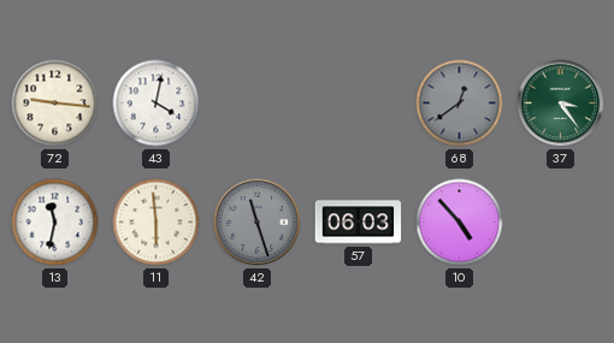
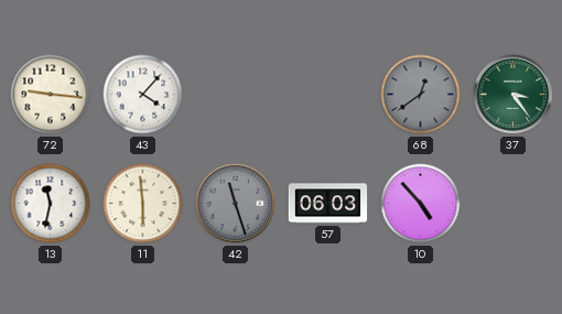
43: 4:02 -> 4:07
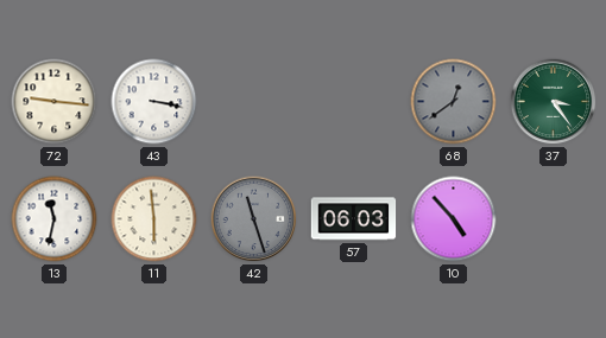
43: 4:07 -> 3:17
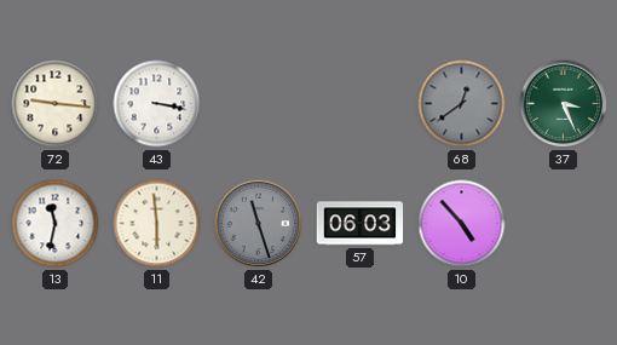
37: 3:24 -> 3:26
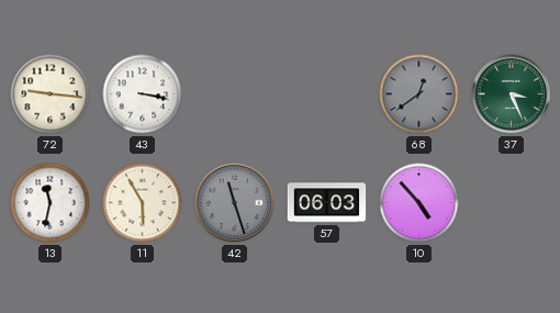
11: 5:59 -> 5:55
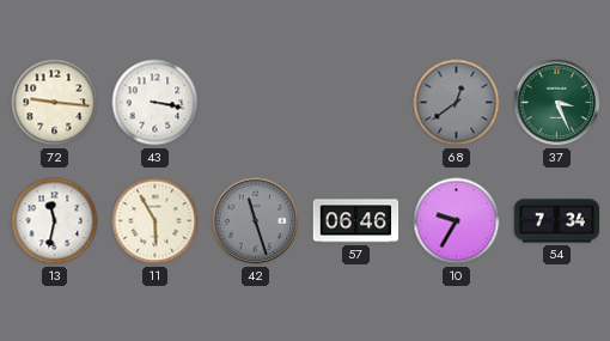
57: 06:03 -> 06:46
10: 4:53 -> 9:35
54: none -> 7:34
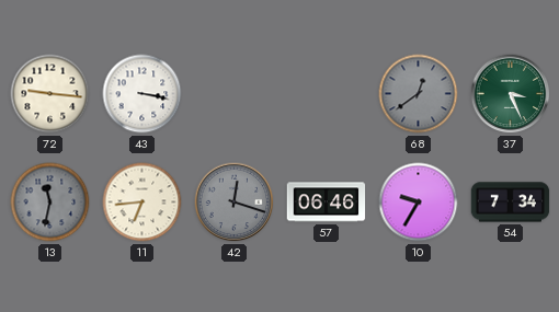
13 dial: white -> grey
11: 5:55 -> 6:44
42: 11:27 -> 12:18
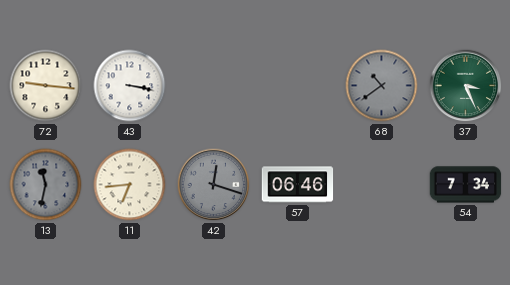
68: 12:39 -> 10:39
10: 9:35 -> none
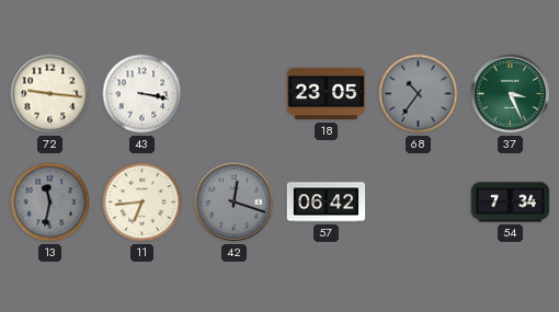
18: none -> 23:05
68: 10:39 -> 10:36
57: 06:46 -> 06:42
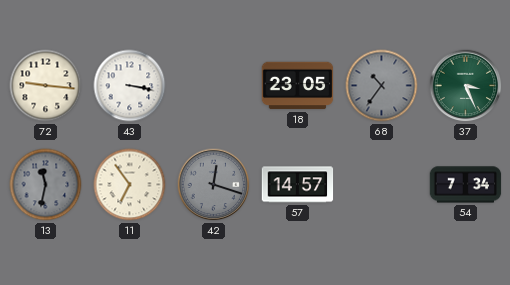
11: 6:44 -> 6:54
57: 06:42 -> 14:57
